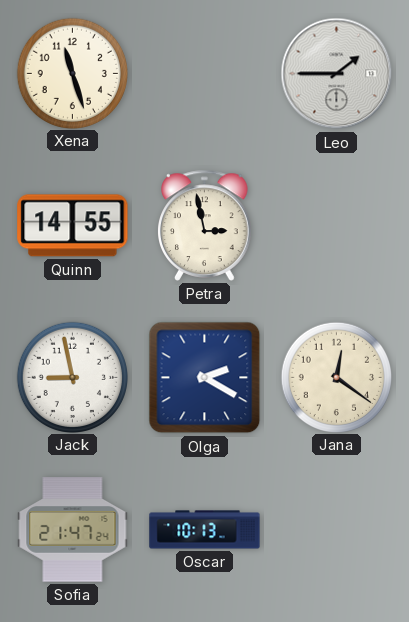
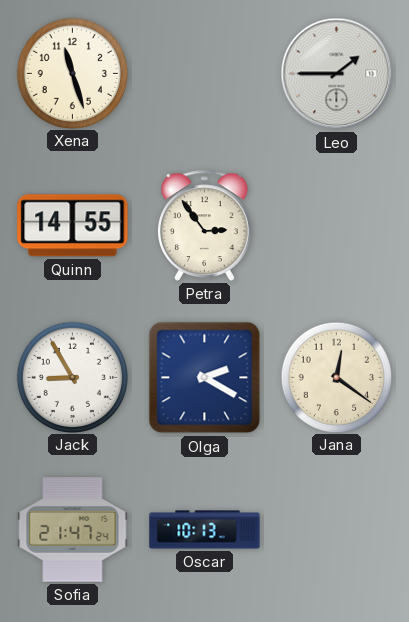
Petra: 2:58 -> 2:54
Jack: 8:58 -> 8:55
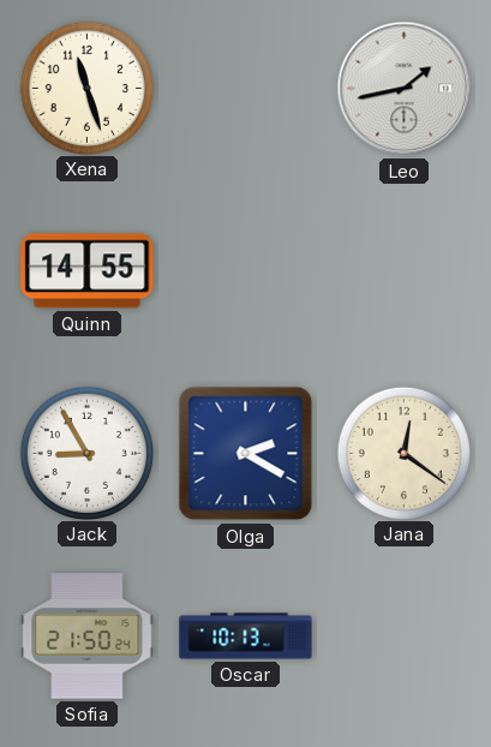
Leo: 1:45 -> 1:43
Petra: 2:54 -> none
Sofia: 21:47 -> 21:50
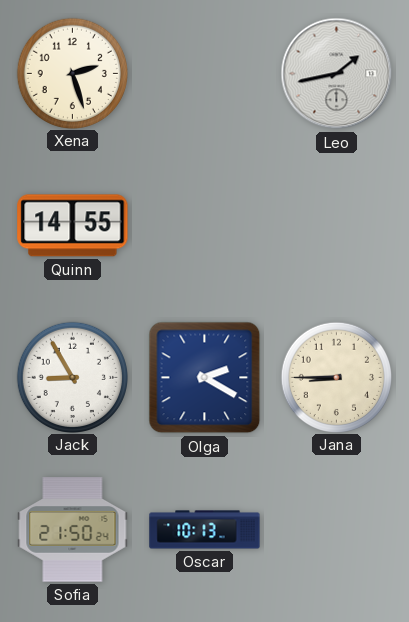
Xena: 11:27 -> 2:27
Jana: 12:21 -> 8:45
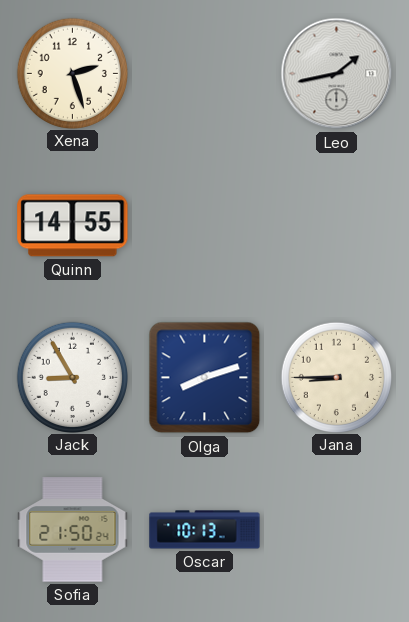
Olga: 2:20 -> 8:12
